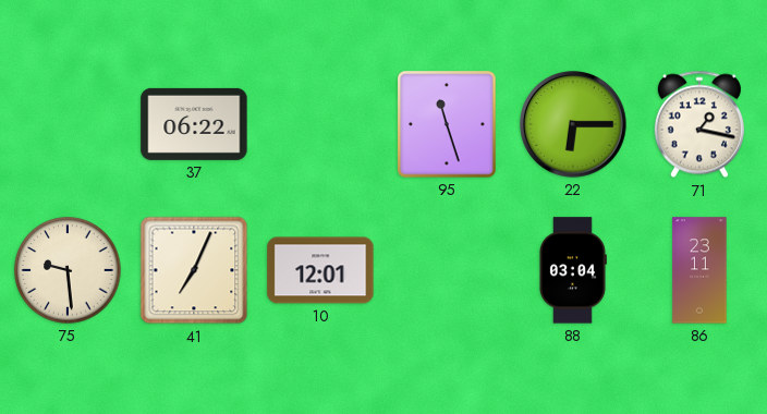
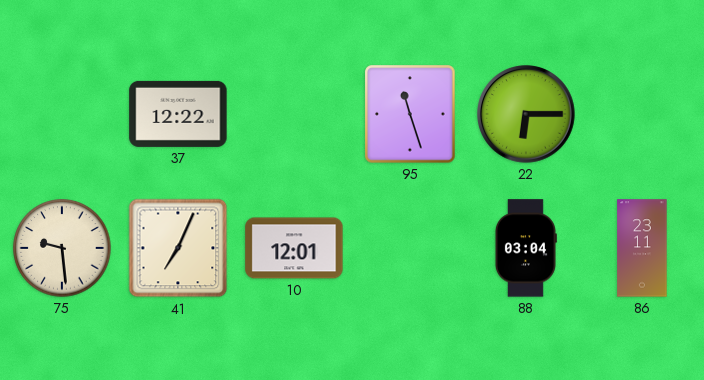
37: 06:22 -> 12:22
71: 1:17 -> none
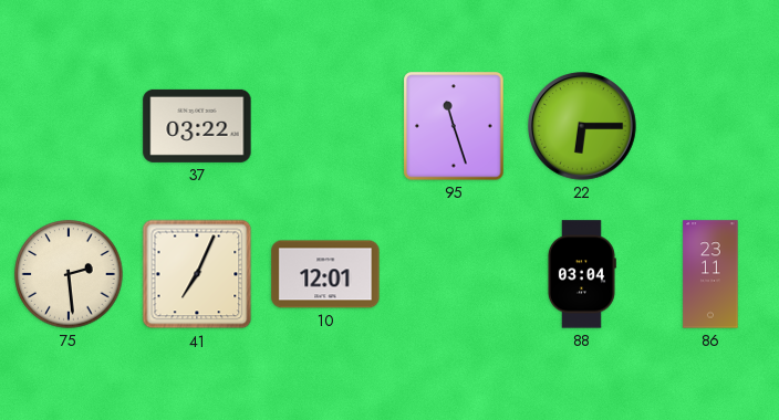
37: 12:22 -> 03:22
75: 9:29 -> 2:29
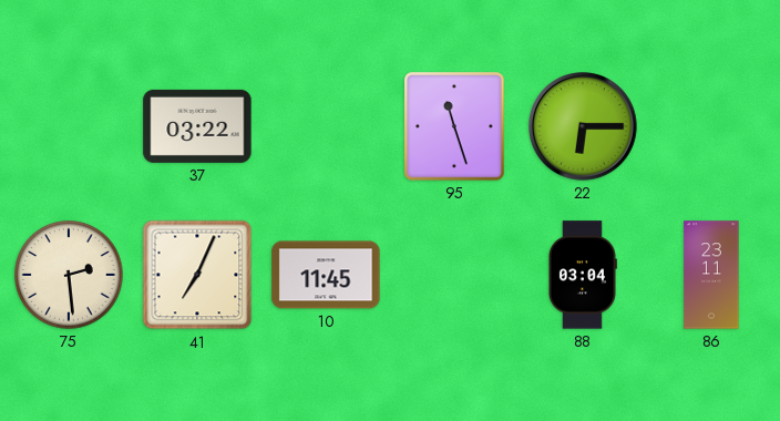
10: 12:01 -> 11:45
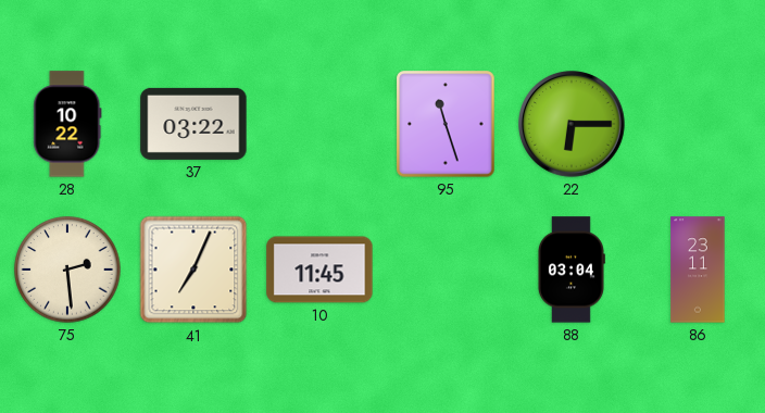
28: none -> 10:22
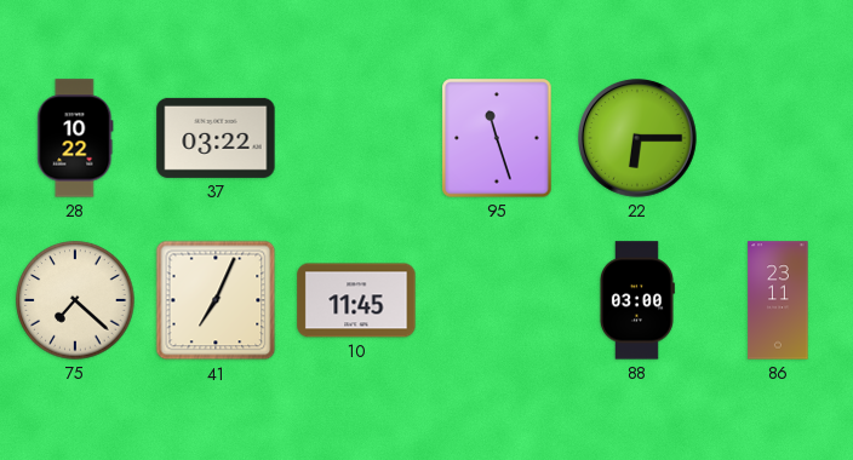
75: 2:29 -> 7:22
88: 03:04 -> 03:00
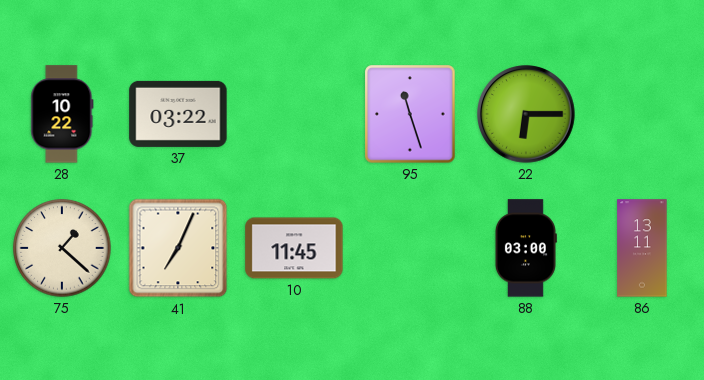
75: 7:22 -> 1:22
86: 23:11 -> 13:11
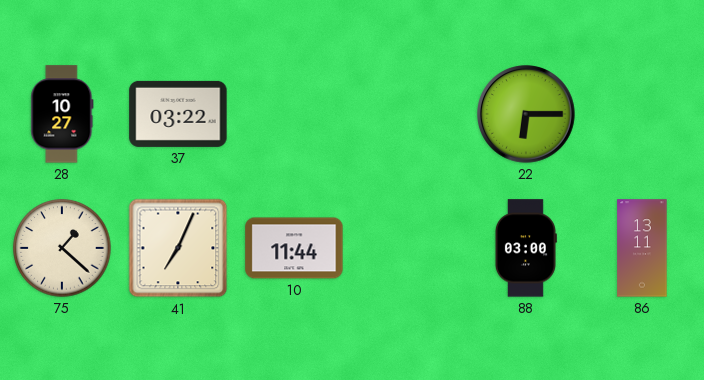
28: 10:22 -> 10:27
95: 11:27 -> none
10: 11:45 -> 11:44
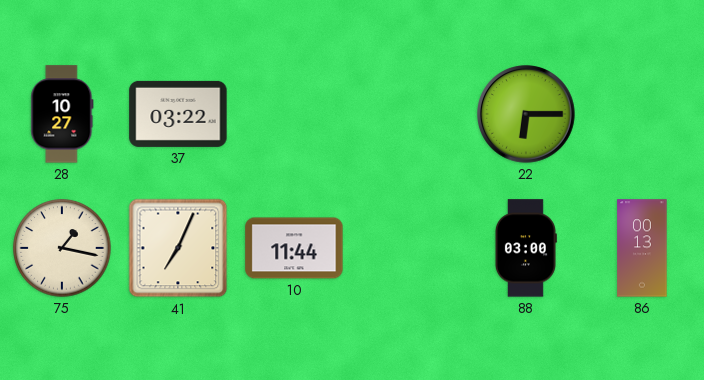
75: 1:22 -> 1:17
86: 13:11 -> 00:13
